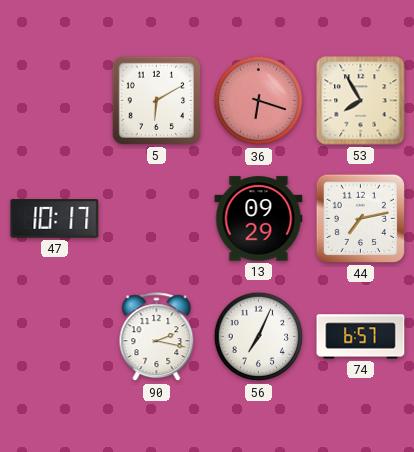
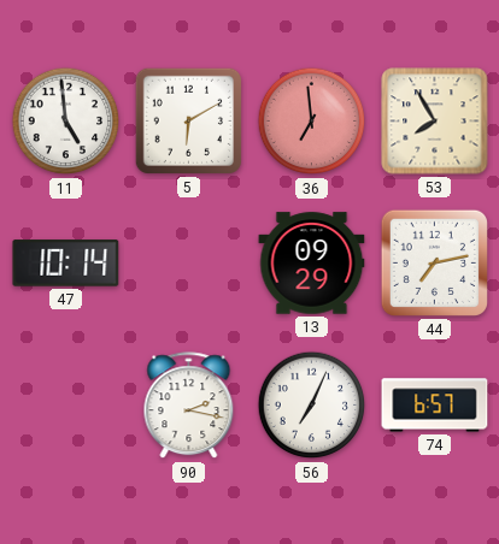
11: none -> 4:59
36: 6:18 -> 6:59
47: 10:17 -> 10:14
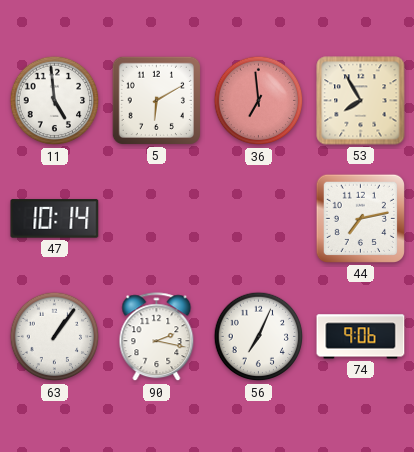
13: 09:29 -> none
63: none -> 1:06
74: 6:57 -> 9:06
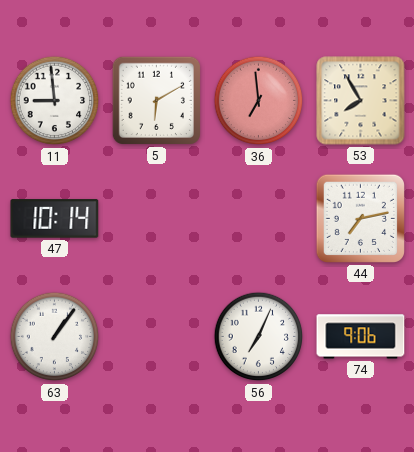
11: 4:59 -> 8:59
90: 2:17 -> none
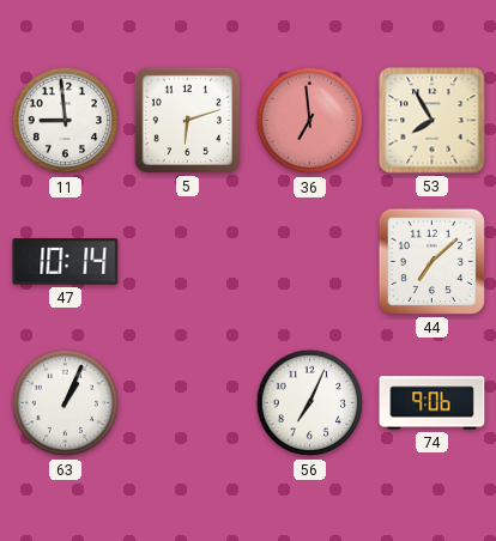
5: 6:10 -> 6:12
44: 7:13 -> 7:08
63: 1:06 -> 1:04
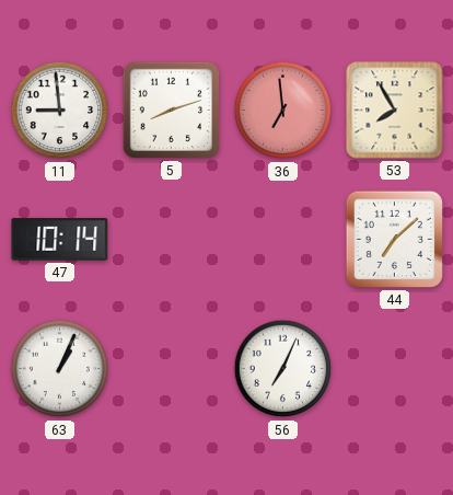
5: 6:12 -> 8:12
74: 9:06 -> none
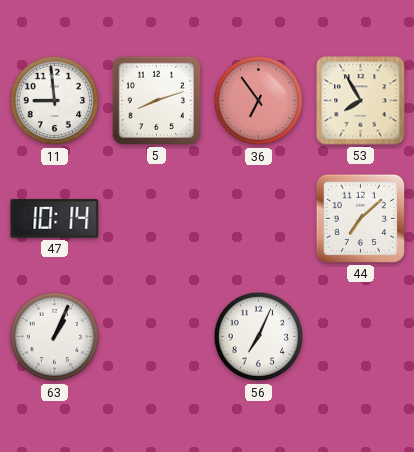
36: 6:59 -> 6:54
